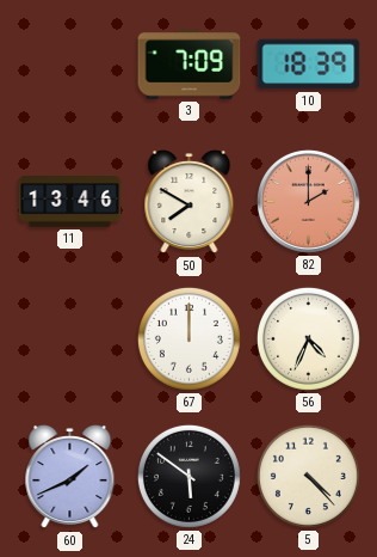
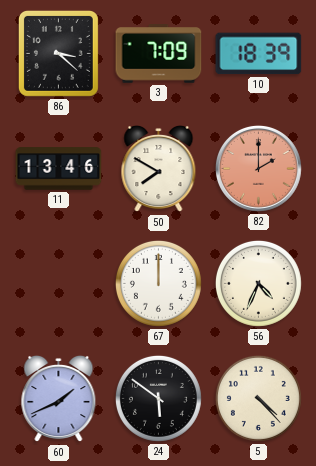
86: none -> 3:22
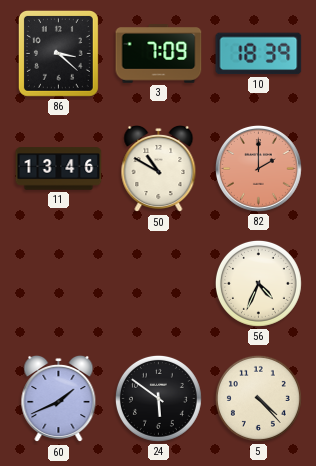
50: 7:50 -> 10:50
67: 12:00 -> none
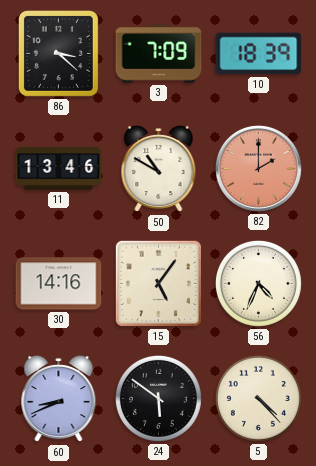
30: none -> 14:16
15: none -> 5:06
60: 1:41 -> 8:41
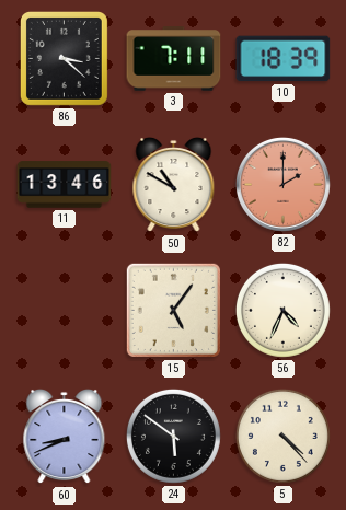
3: 7:09 -> 7:11
30: 14:16 -> none
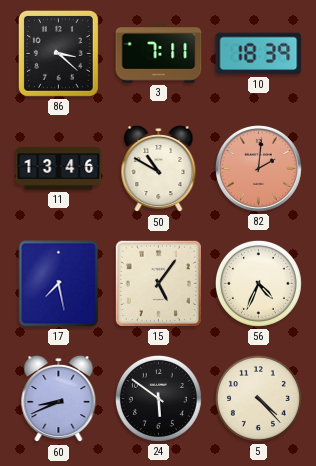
82: 2:00 -> 2:01
17: none -> 7:28
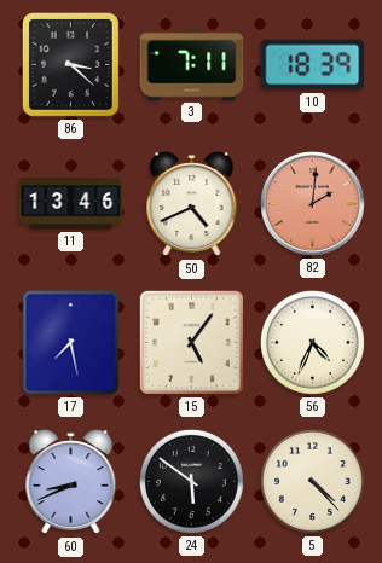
50: 10:50 -> 4:41
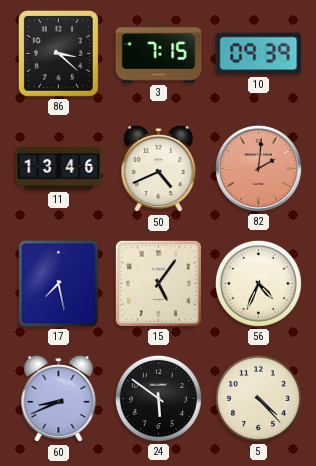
3: 7:11 -> 7:15
10: 18:39 -> 09:39
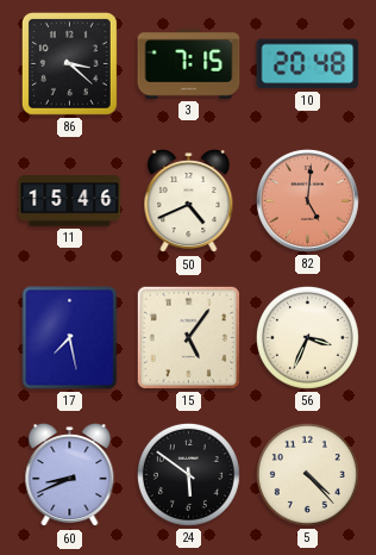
10: 09:39 -> 20:48
11: 13:46 -> 15:46
82: 2:01 -> 5:01
56: 4:34 -> 3:34
